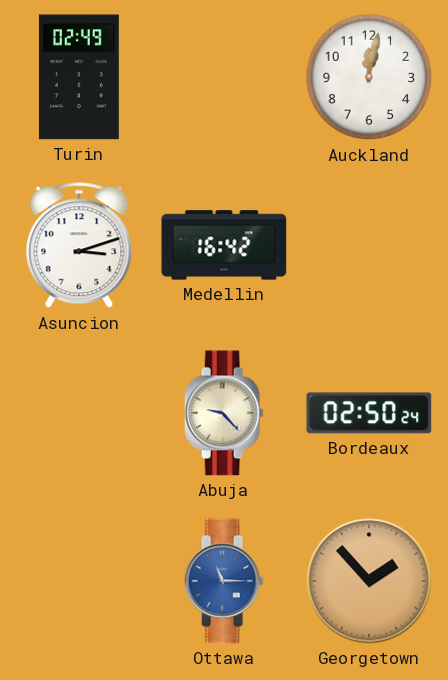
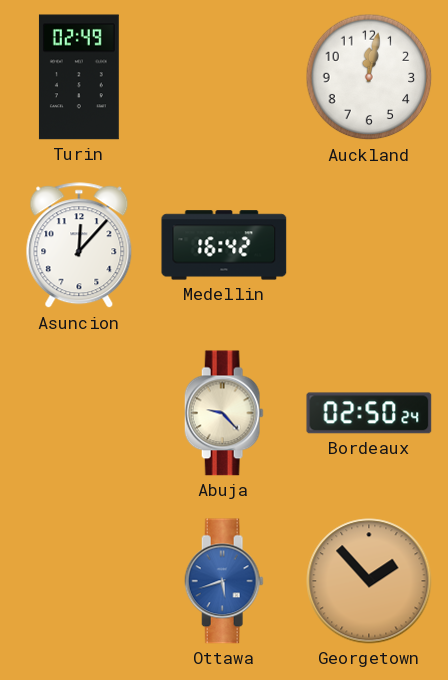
Asuncion: 3:12 -> 12:07
Ottawa: 11:15 -> 5:42
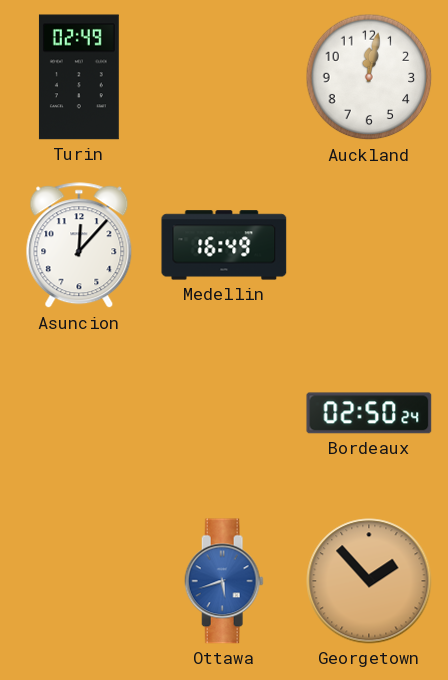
Medellin: 16:42 -> 16:49
Abuja: 9:23 -> none
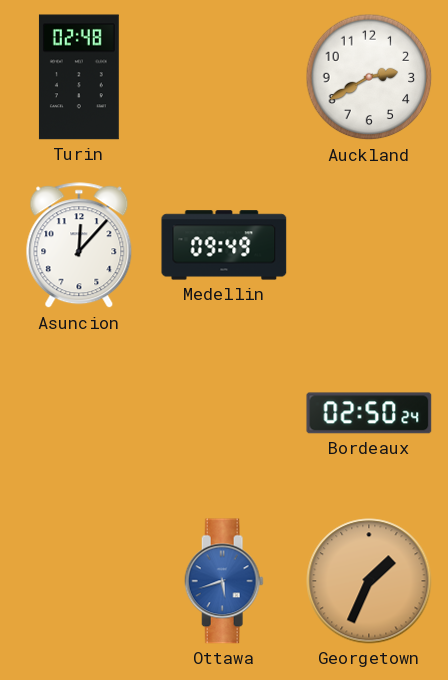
Turin: 02:49 -> 02:48
Auckland: 12:02 -> 2:40
Medellin: 16:49 -> 09:49
Georgetown: 1:53 -> 1:34
